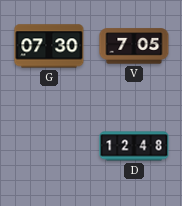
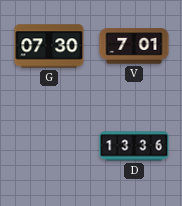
V: 7:05 -> 7:01
D: 12:48 -> 13:36
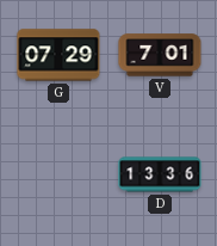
G: 07:30 -> 07:29
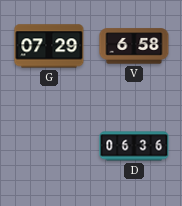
V: 7:01 -> 6:58
D: 13:36 -> 06:36
